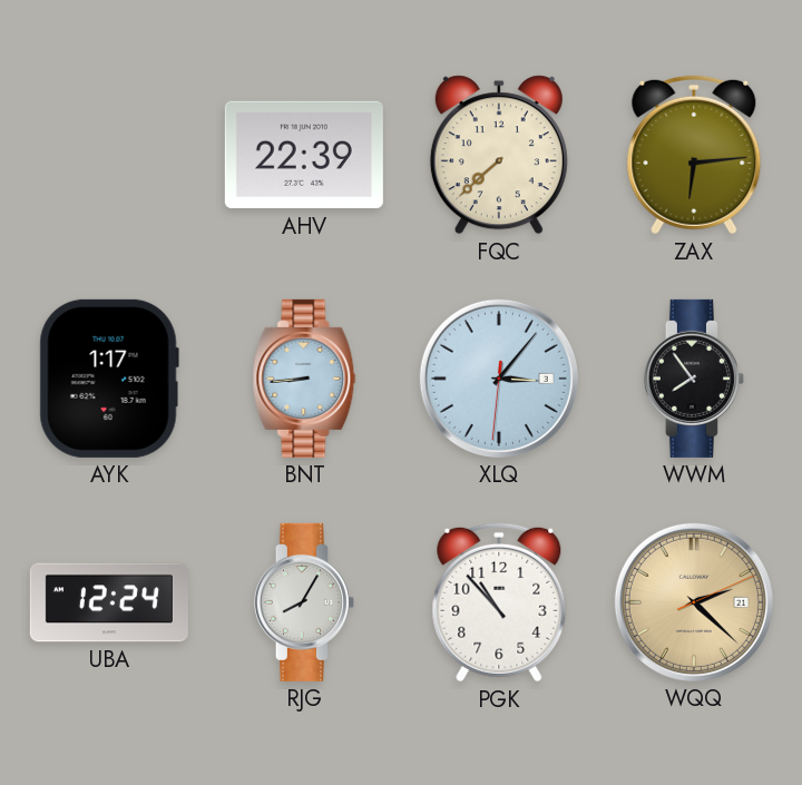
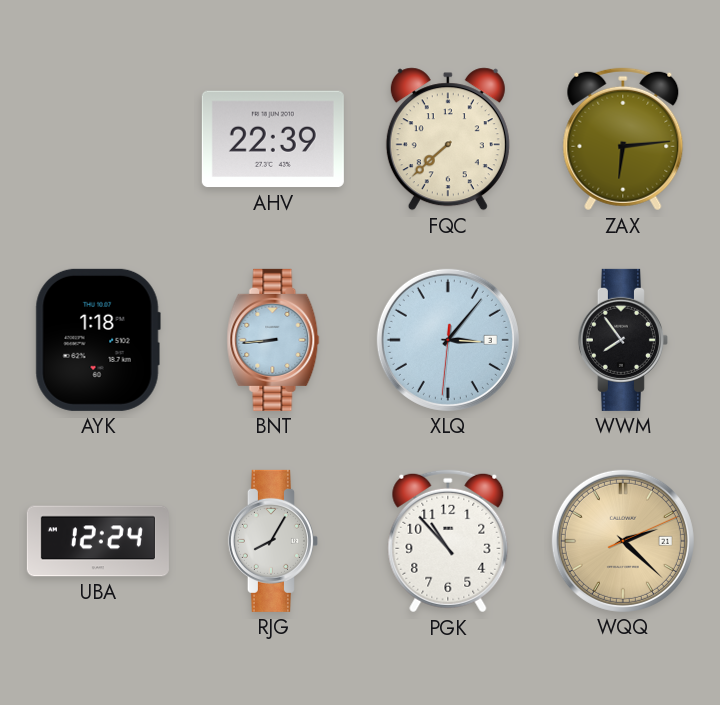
AYK: 1:17 -> 1:18
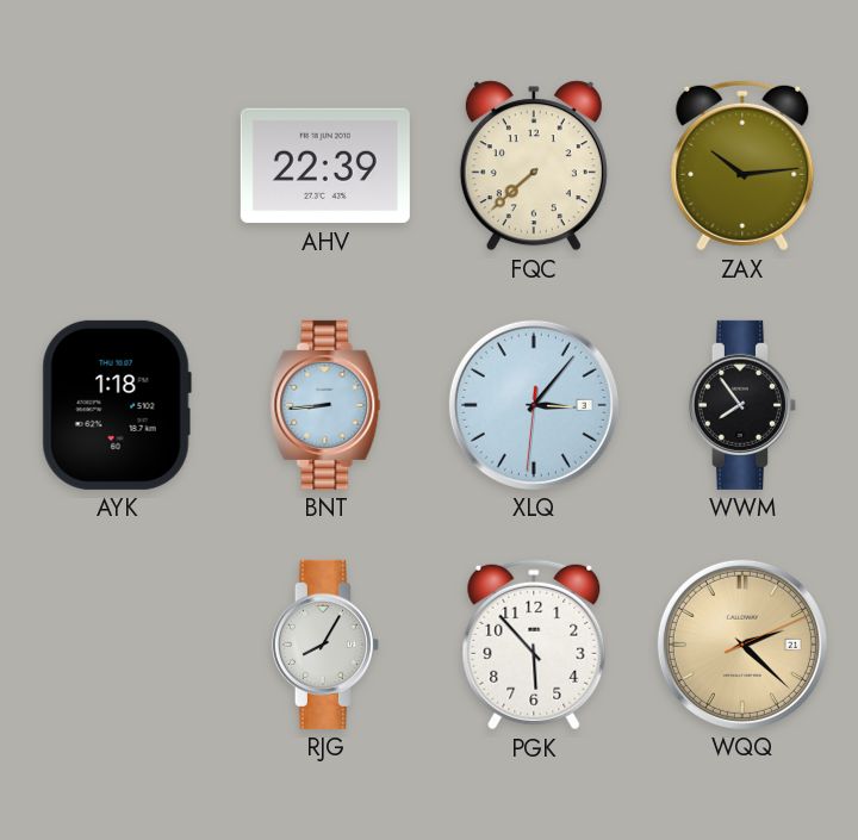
ZAX: 6:14 -> 10:14
UBA: 12:24 -> none
PGK: 10:53 -> 5:53
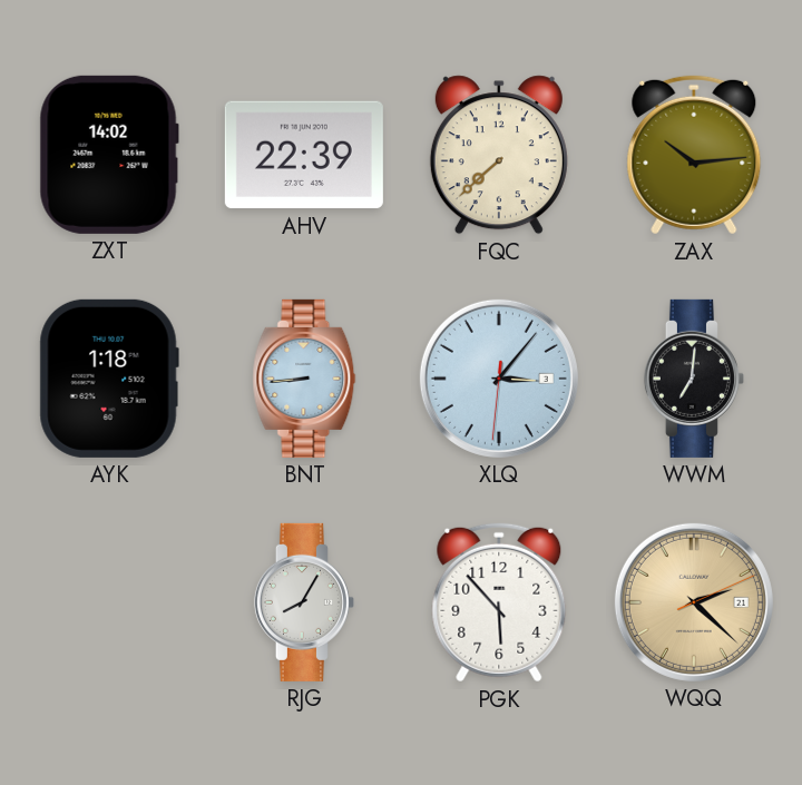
ZXT: none -> 14:02
WWM: 7:54 -> 7:01
